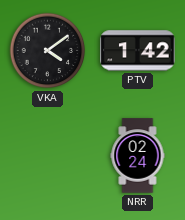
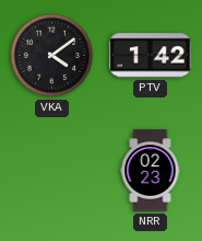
NRR: 02:24 -> 02:23
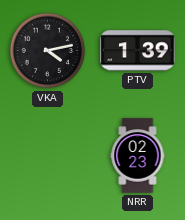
VKA: 4:09 -> 4:13
PTV: 1:42 -> 1:39
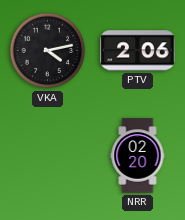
PTV: 1:39 -> 2:06
NRR: 02:23 -> 02:20
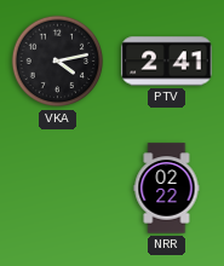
PTV: 2:06 -> 2:41
NRR: 02:20 -> 02:22
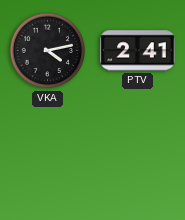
NRR: 02:22 -> none
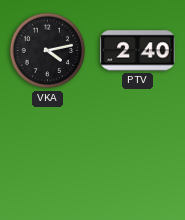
PTV: 2:41 -> 2:40
